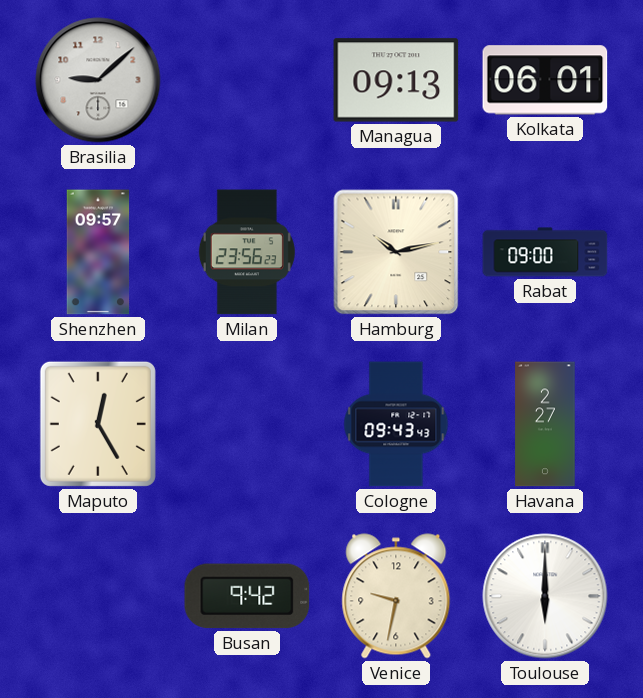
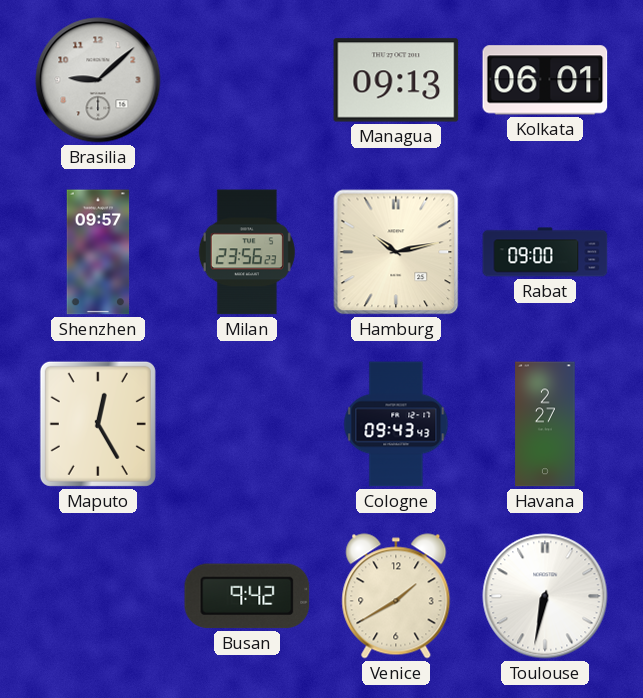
Venice: 9:32 -> 1:40
Toulouse: 6:00 -> 6:32
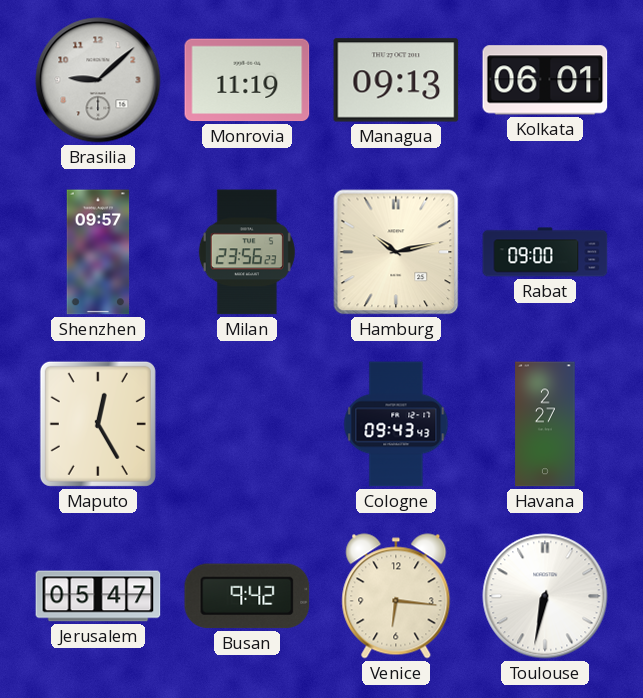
Monrovia: none -> 11:19
Jerusalem: none -> 05:47
Venice: 1:40 -> 6:16
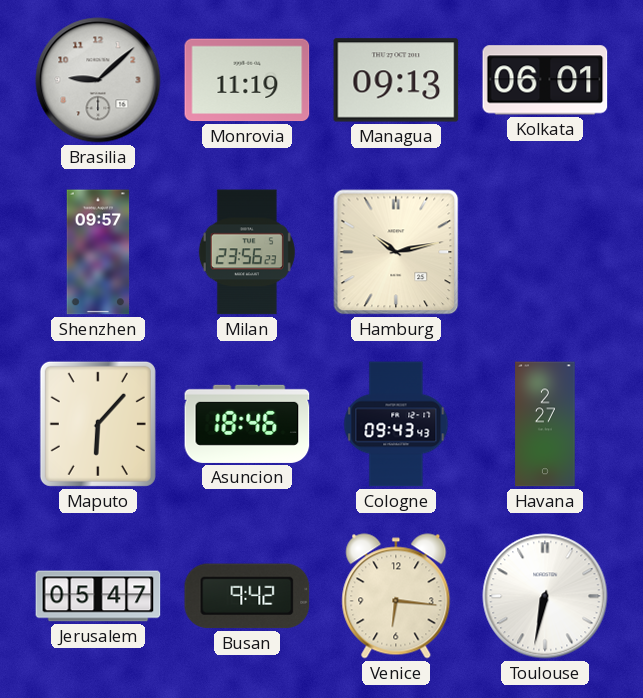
Rabat: 09:00 -> none
Maputo: 12:25 -> 6:07
Asuncion: none -> 18:46
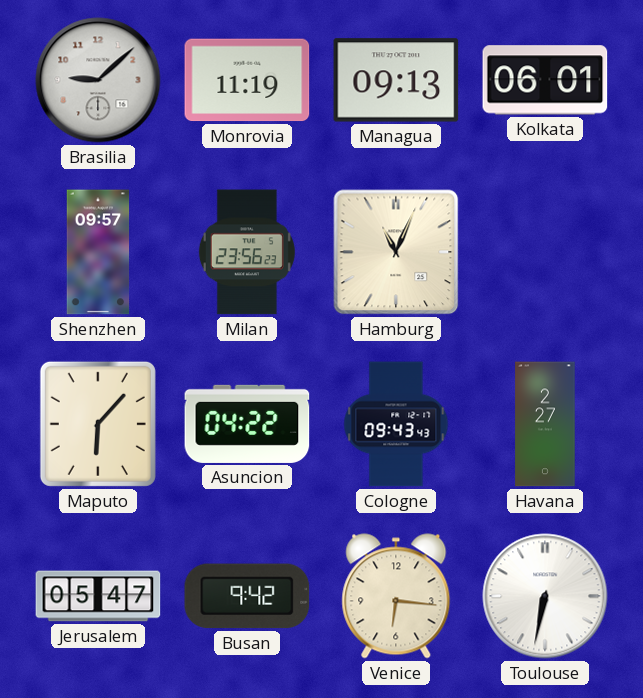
Hamburg: 10:13 -> 11:04
Asuncion: 18:46 -> 04:22
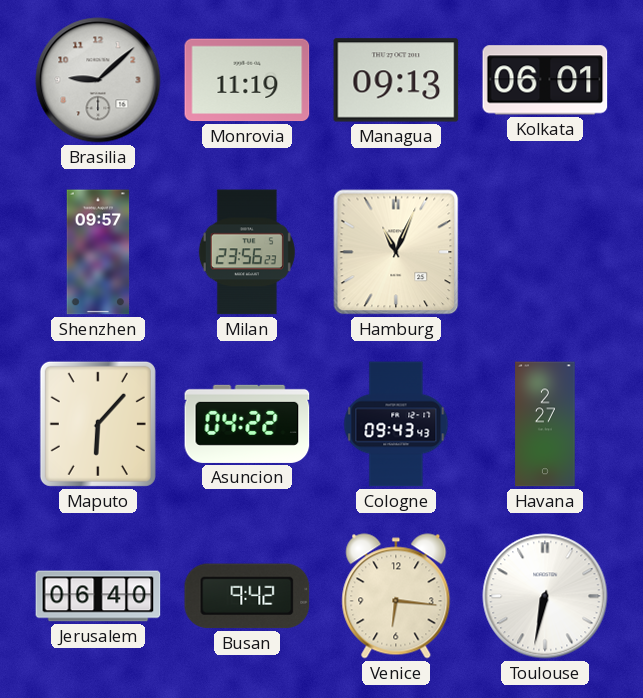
Jerusalem: 05:47 -> 06:40
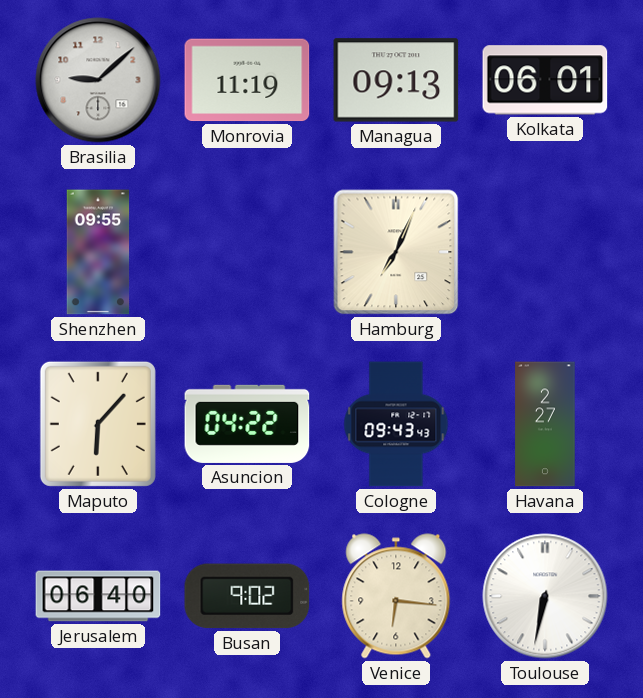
Shenzhen: 09:57 -> 09:55
Milan: 23:56 -> none
Hamburg: 11:04 -> 7:04
Busan: 9:42 -> 9:02
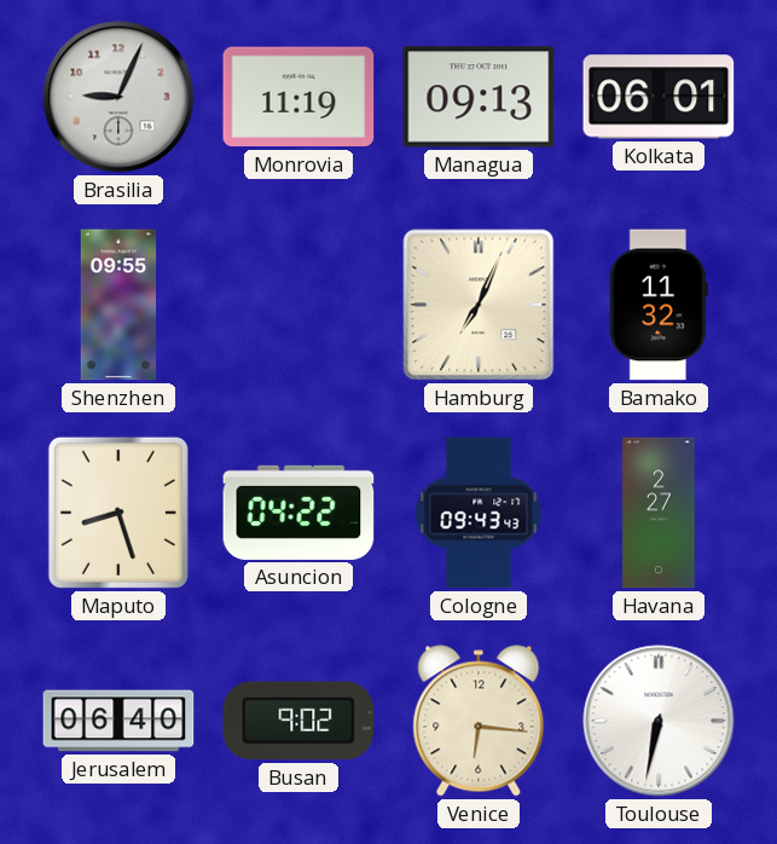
Brasilia: 9:08 -> 9:04
Bamako: none -> 11:32
Maputo: 6:07 -> 8:27
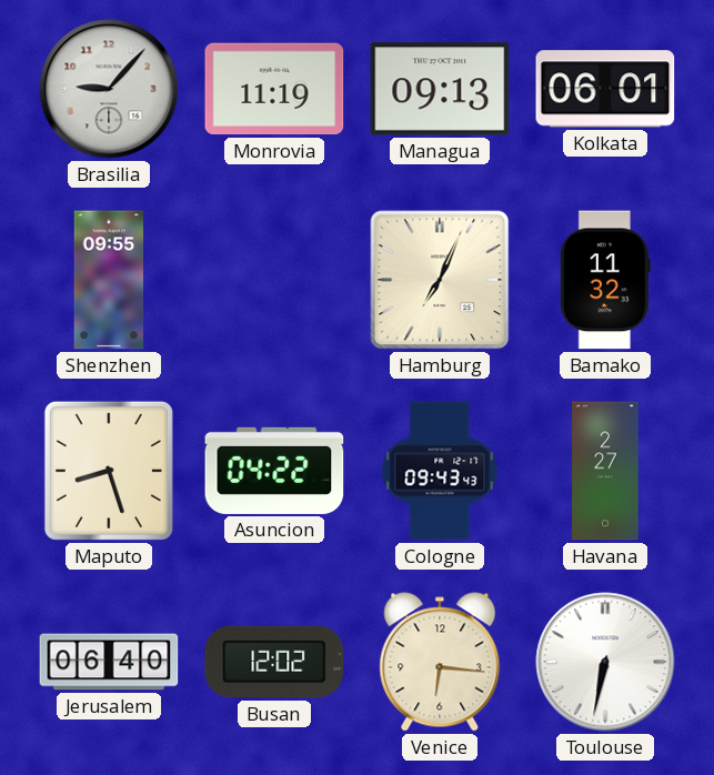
Brasilia: 9:04 -> 9:07
Busan: 9:02 -> 12:02
